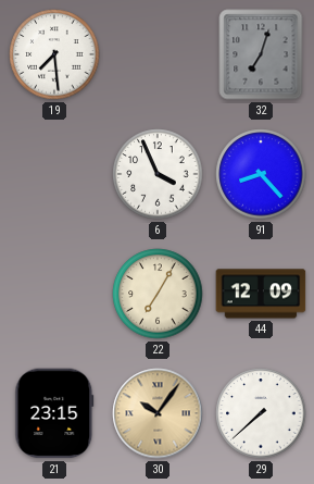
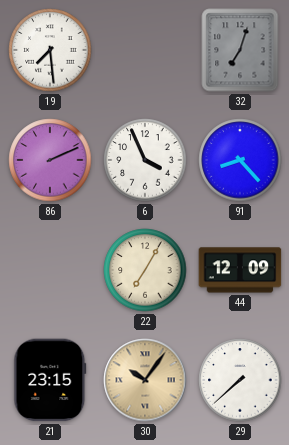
86: none -> 2:11
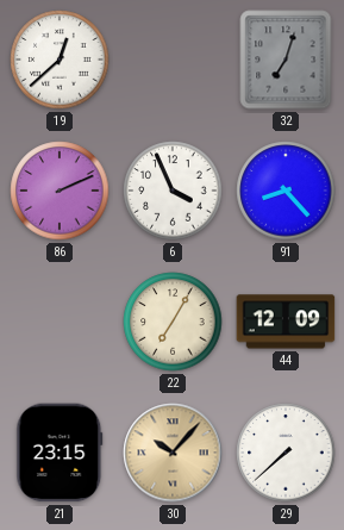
19: 7:29 -> 12:38
30: 10:06 -> 10:07
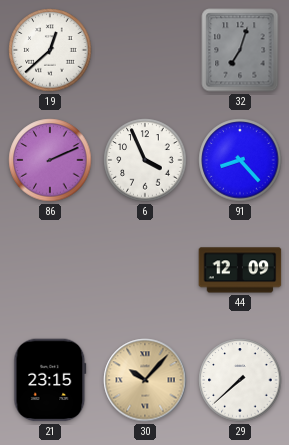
22: 7:05 -> none
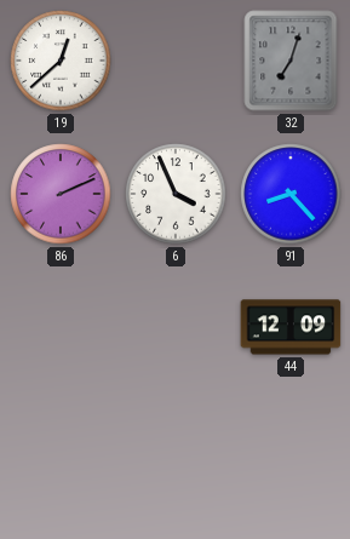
21: 23:15 -> none
30: 10:07 -> none
29: 7:38 -> none
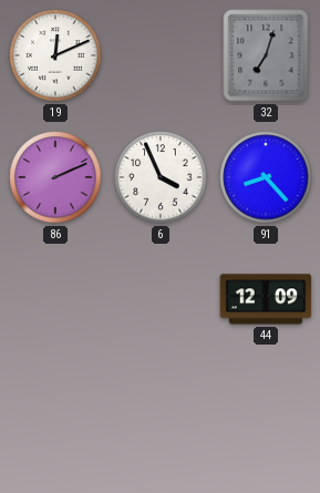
19: 12:38 -> 12:11
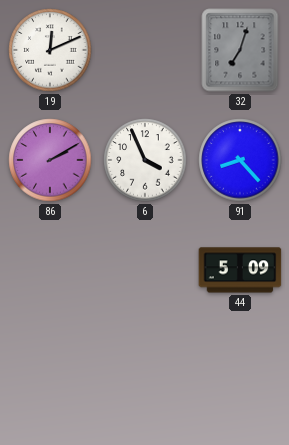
86: 2:11 -> 2:10
44: 12:09 -> 5:09
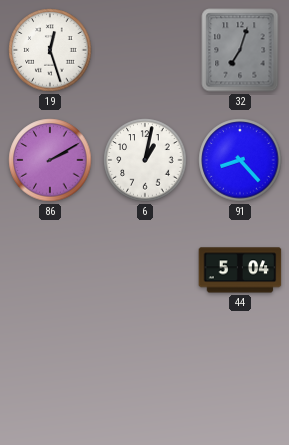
19: 12:11 -> 12:27
6: 3:56 -> 1:02
44: 5:09 -> 5:04
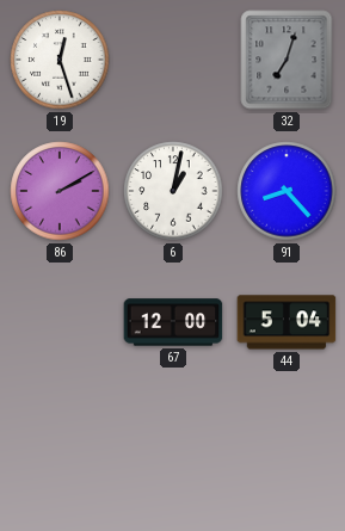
67: none -> 12:00
